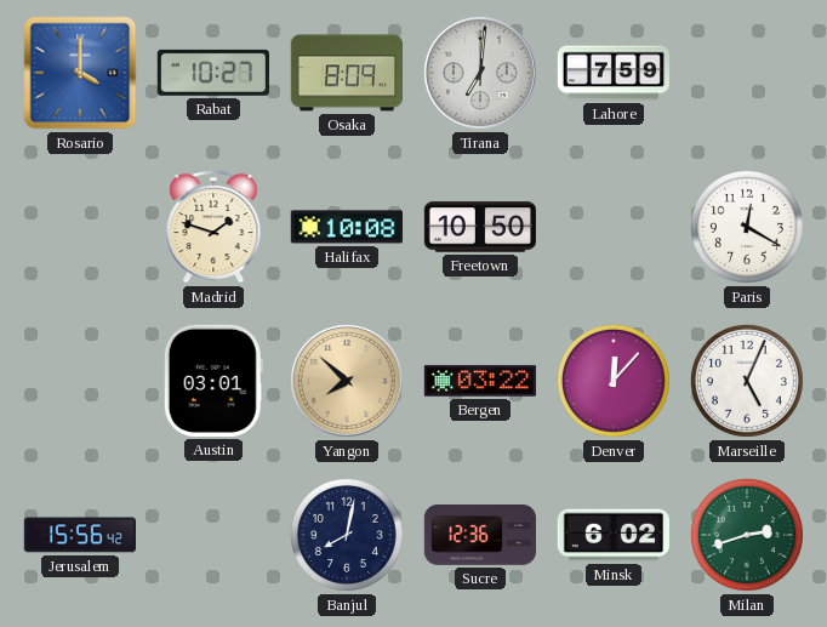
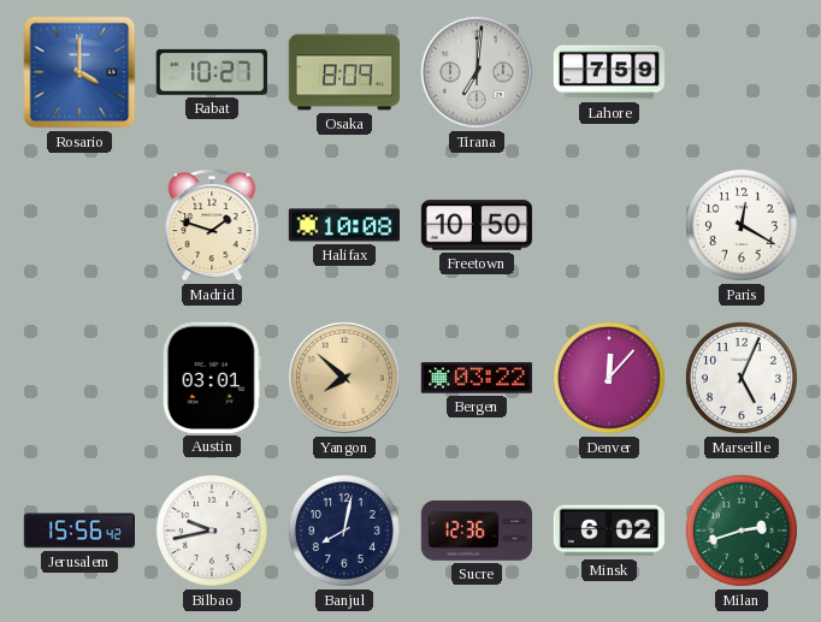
Bilbao: none -> 9:43
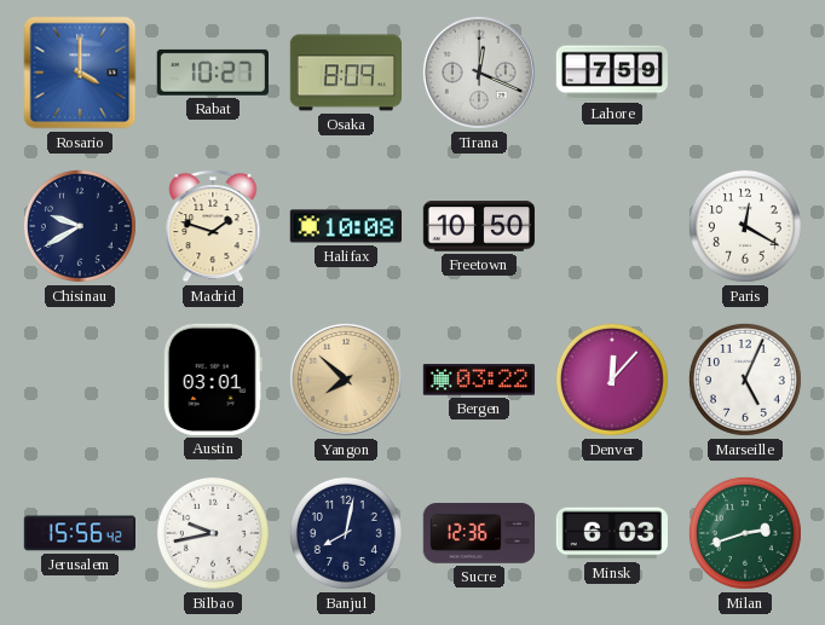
Tirana: 7:01 -> 12:19
Chisinau: none -> 9:40
Minsk: 6:02 -> 6:03
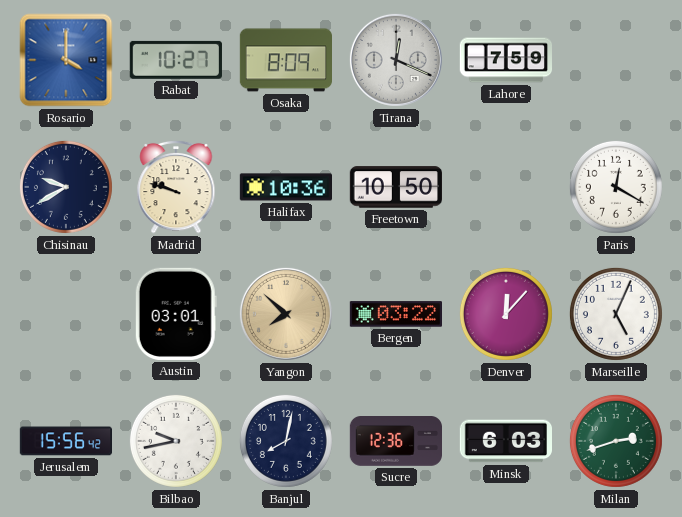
Madrid: 1:48 -> 9:48
Halifax: 10:08 -> 10:36
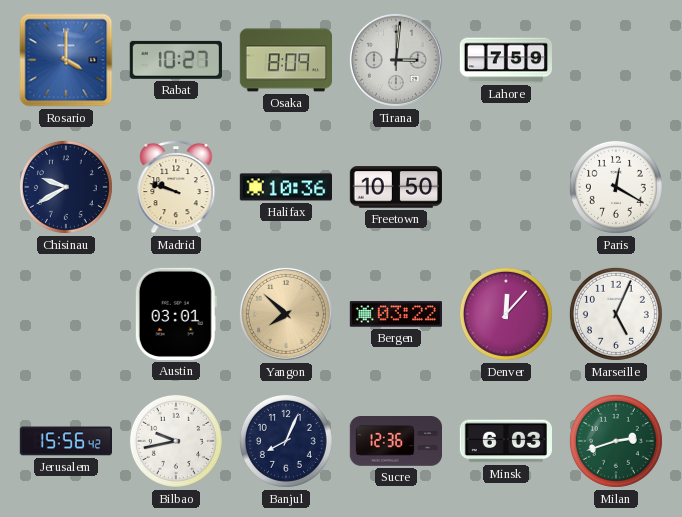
Tirana: 12:19 -> 3:01
Banjul: 8:02 -> 8:04
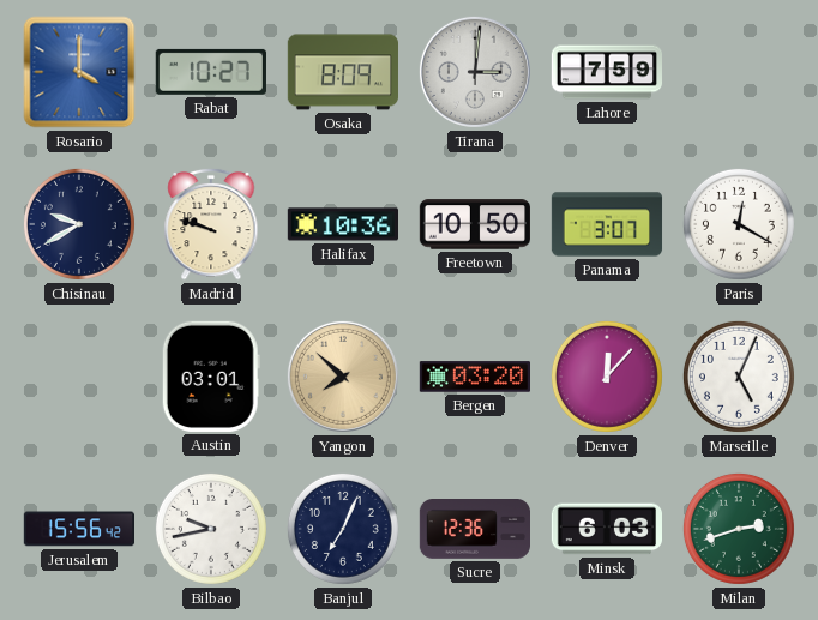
Panama: none -> 3:07
Bergen: 03:22 -> 03:20
Banjul: 8:04 -> 7:04
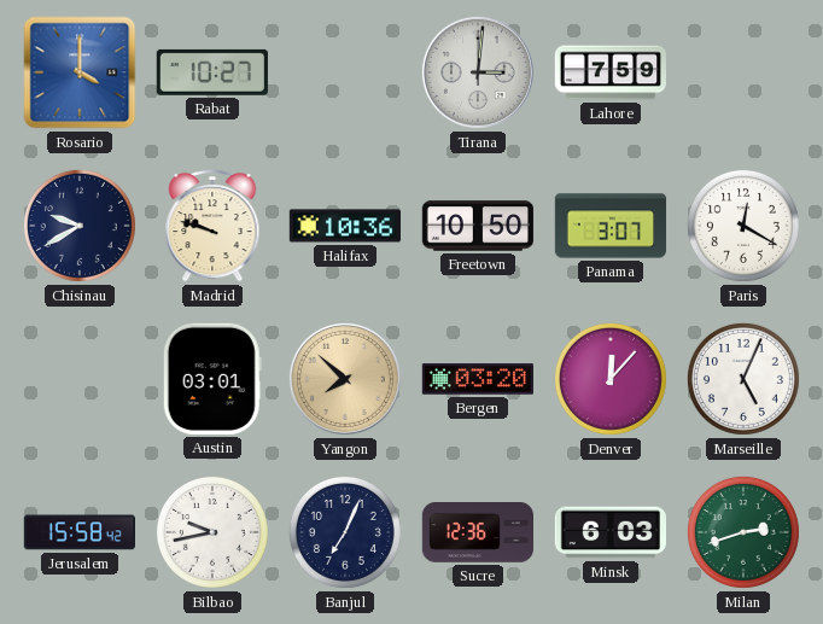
Osaka: 8:09 -> none
Jerusalem: 15:56 -> 15:58
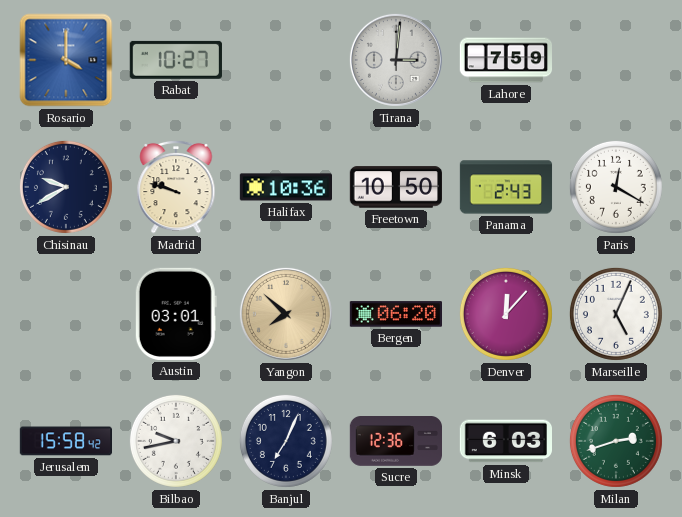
Panama: 3:07 -> 2:43
Bergen: 03:20 -> 06:20
